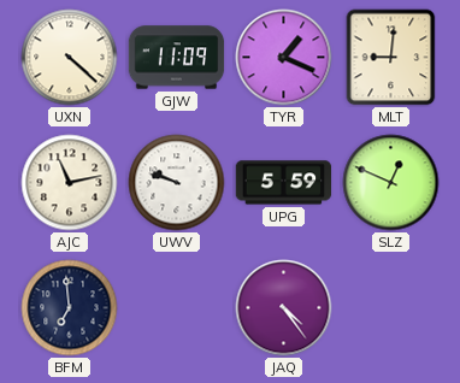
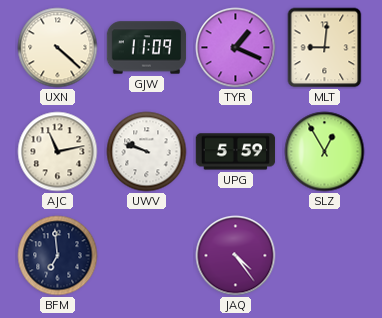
SLZ: 12:49 -> 12:55
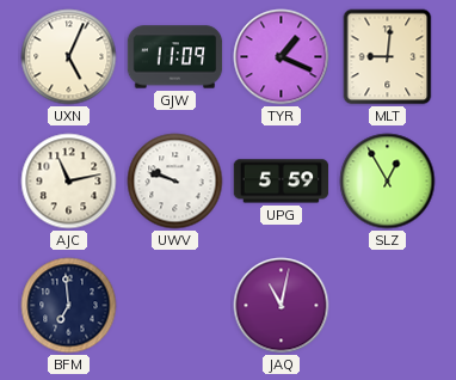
UXN: 4:22 -> 5:04
JAQ: 4:24 -> 11:02
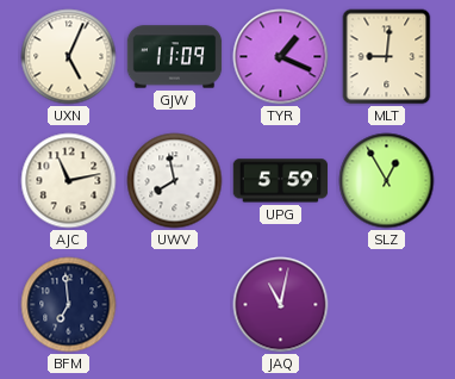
UWV: 9:48 -> 7:58
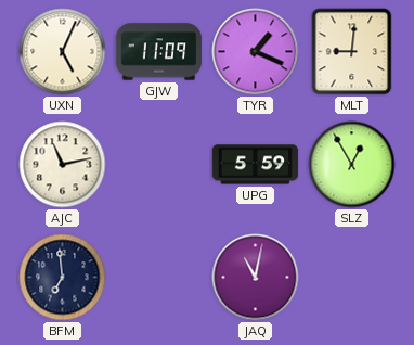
UWV: 7:58 -> none
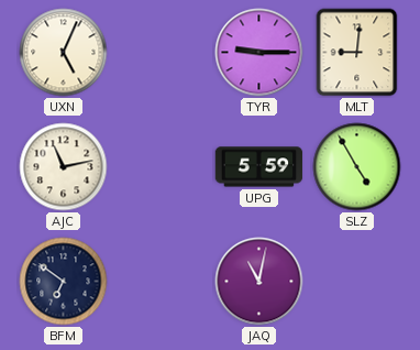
GJW: 11:09 -> none
TYR: 1:19 -> 9:15
SLZ: 12:55 -> 4:55
BFM: 6:59 -> 6:51
